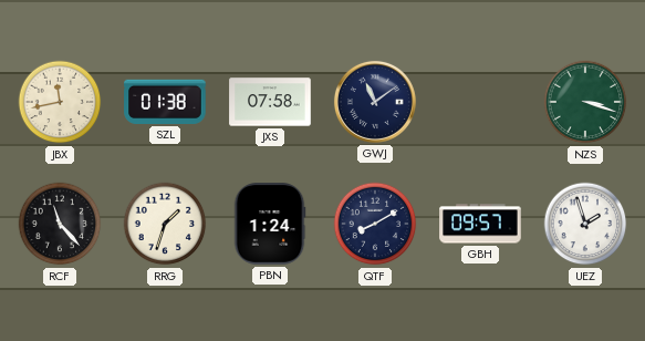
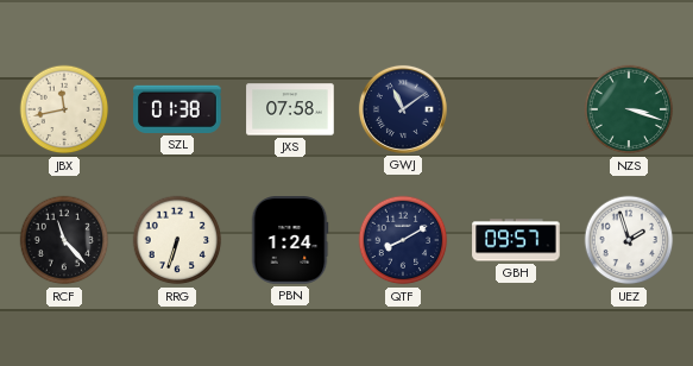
RRG: 1:33 -> 6:33
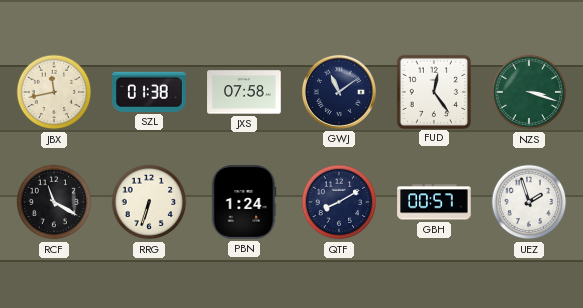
FUD: none -> 12:24
RCF: 11:23 -> 11:20
GBH: 09:57 -> 00:57
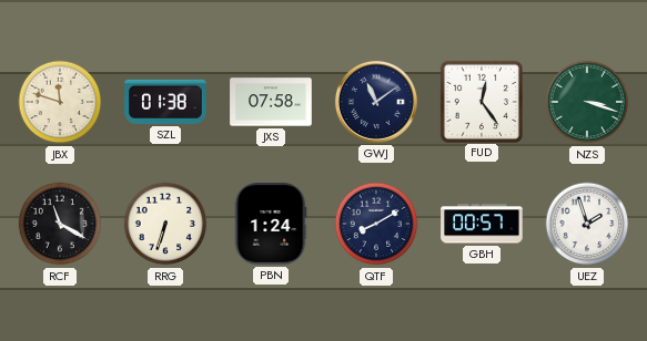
JBX: 11:43 -> 11:48
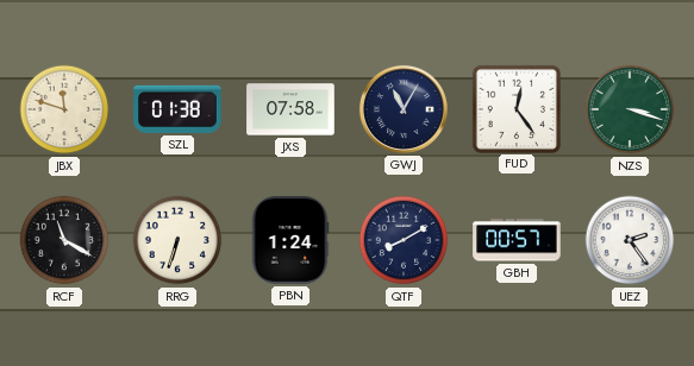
GWJ: 11:09 -> 11:05
UEZ: 1:57 -> 2:24
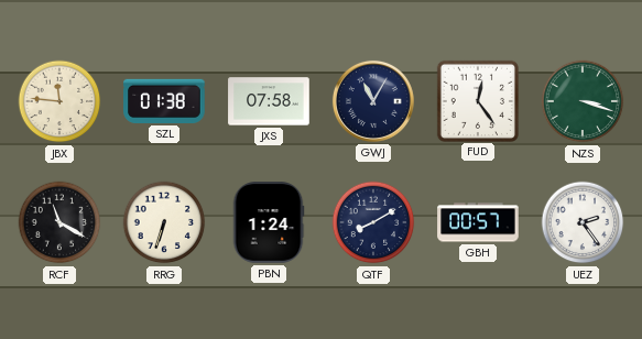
JBX: 11:48 -> 11:46
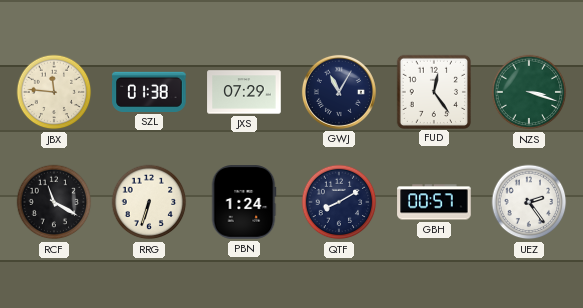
JXS: 07:58 -> 07:29
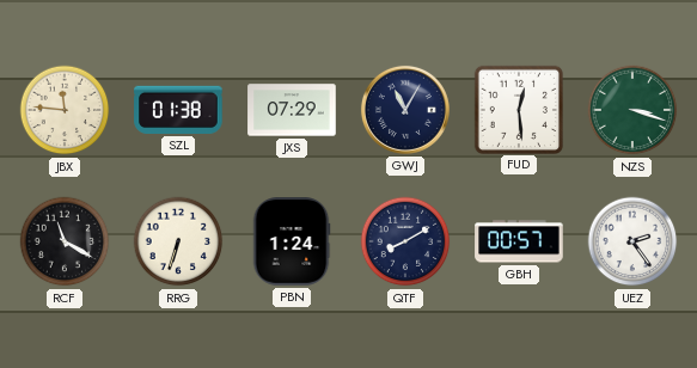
FUD: 12:24 -> 12:29
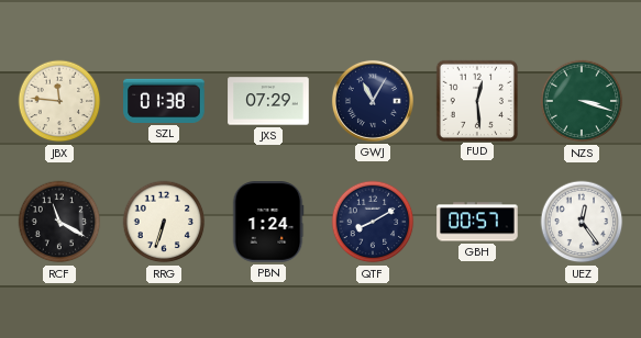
UEZ: 2:24 -> 12:24
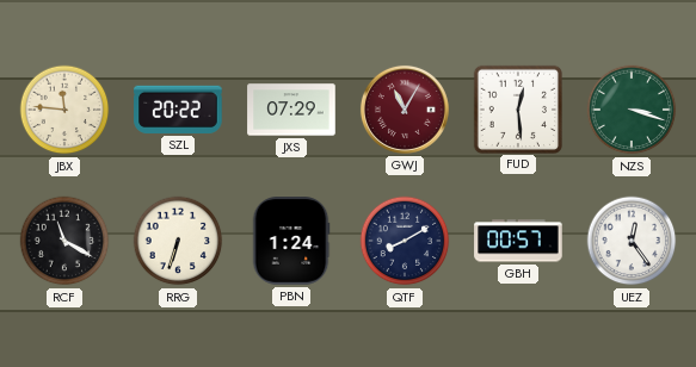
SZL: 01:38 -> 20:22
GWJ dial: navy -> burgundy
